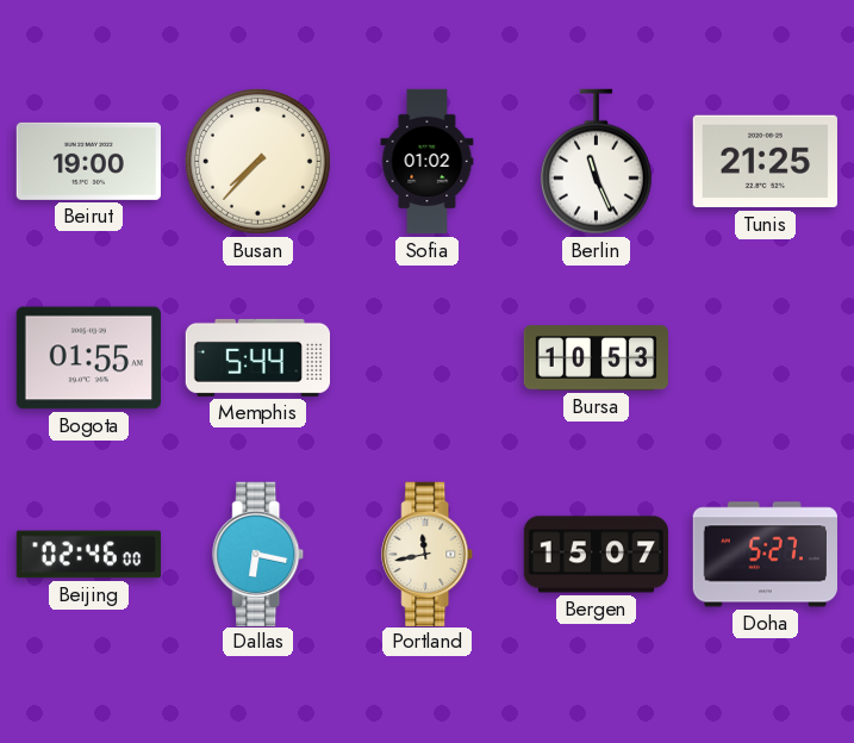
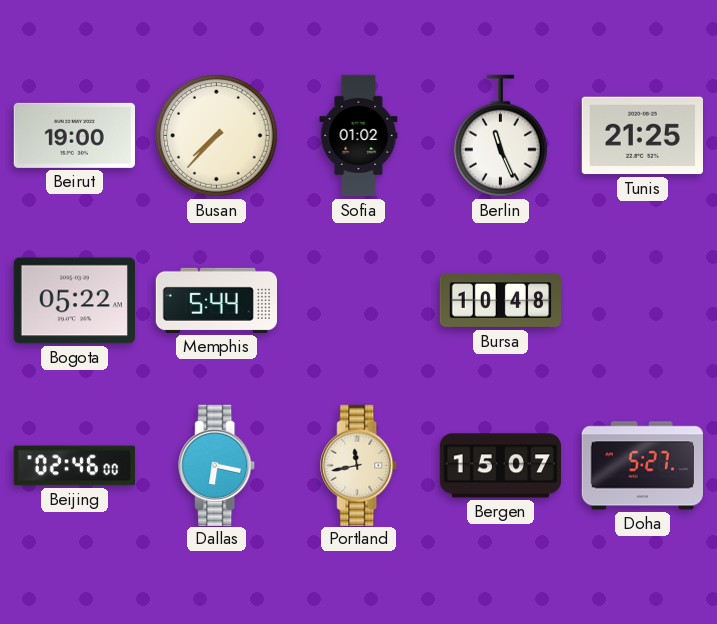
Bogota: 01:55 -> 05:22
Bursa: 10:53 -> 10:48
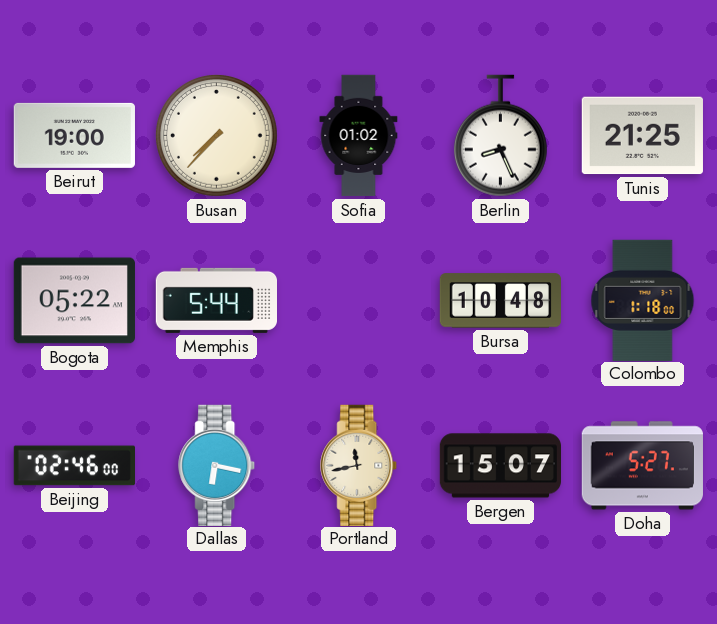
Berlin: 11:26 -> 8:26
Colombo: none -> 1:18
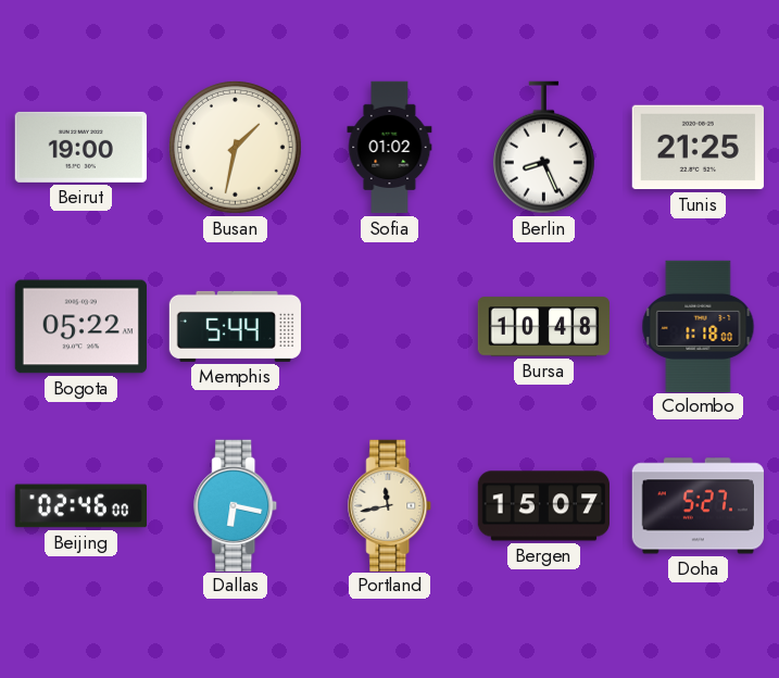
Busan: 7:37 -> 1:32
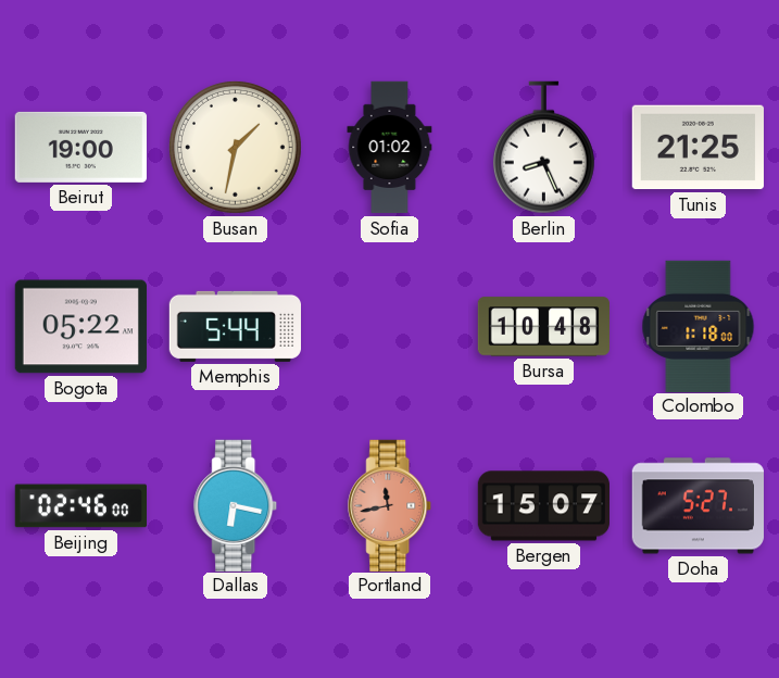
Portland dial: cream -> salmon
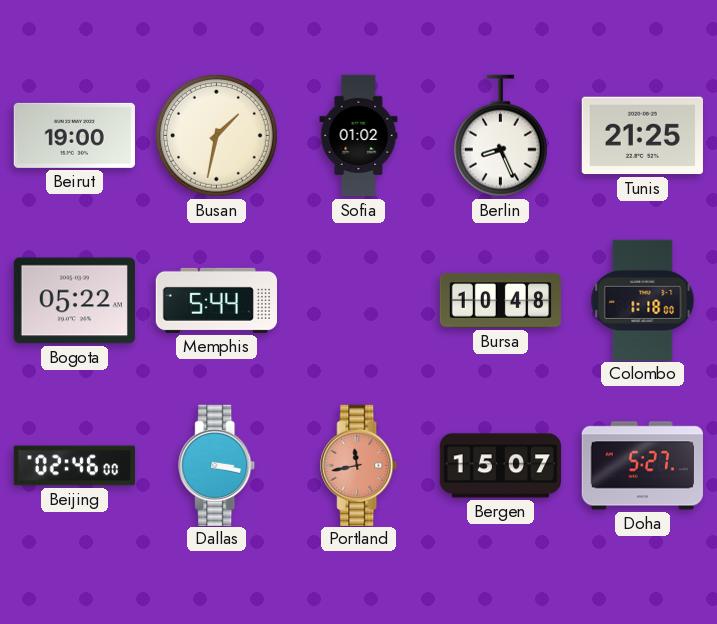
Dallas: 6:17 -> 3:17
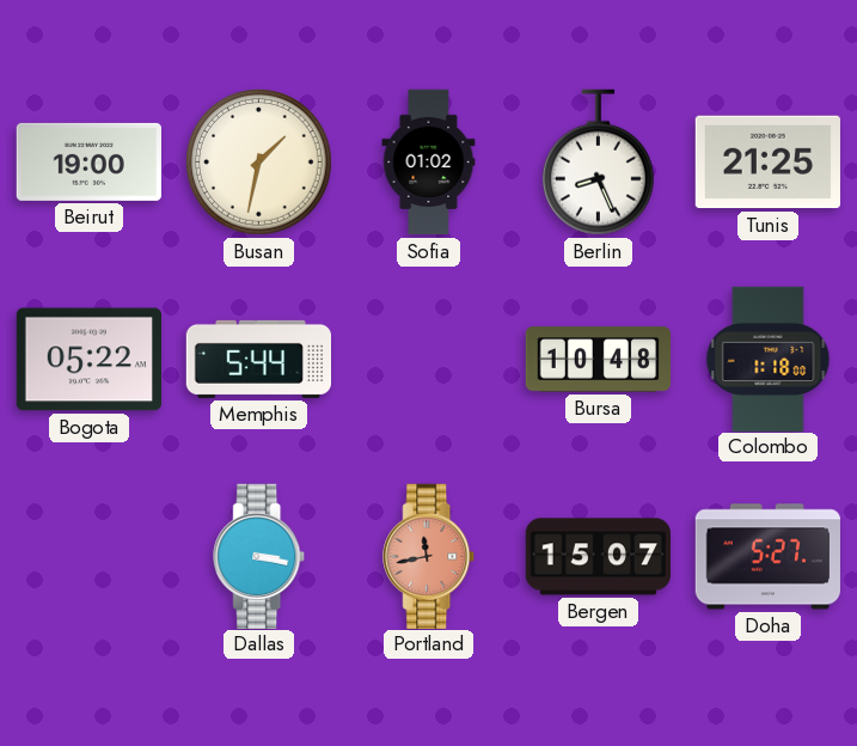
Beijing: 02:46 -> none
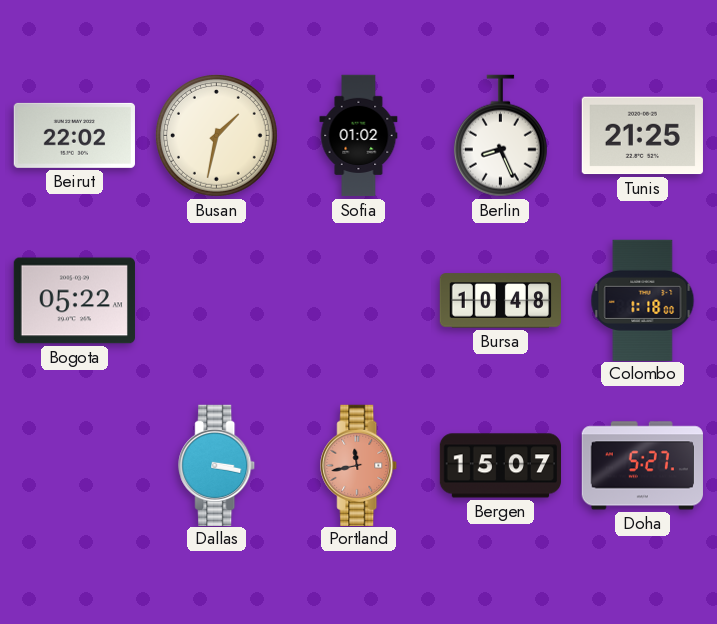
Beirut: 19:00 -> 22:02
Memphis: 5:44 -> none
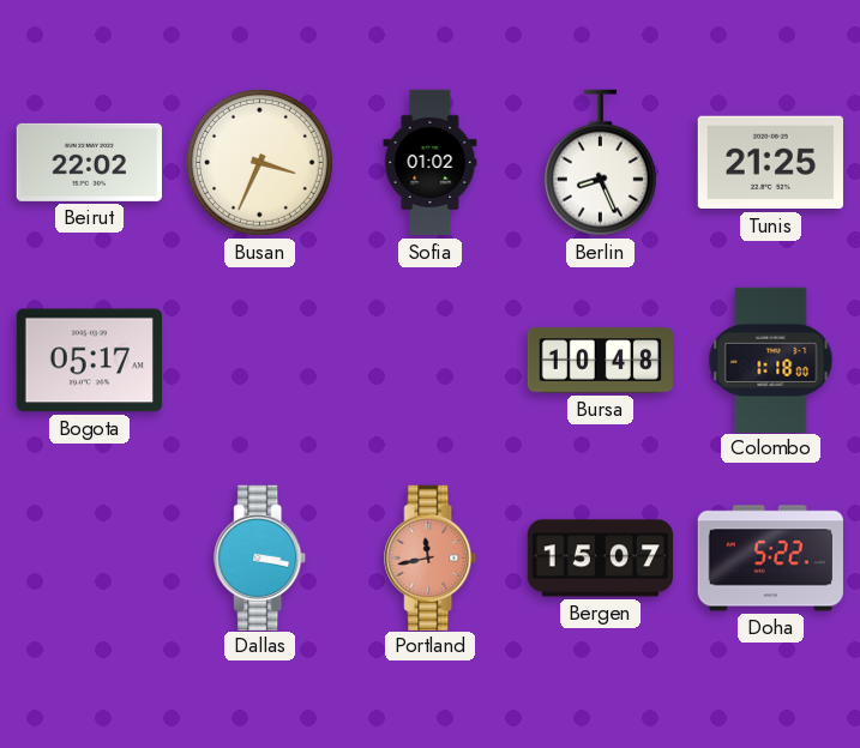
Busan: 1:32 -> 3:34
Bogota: 05:22 -> 05:17
Doha: 5:27 -> 5:22
